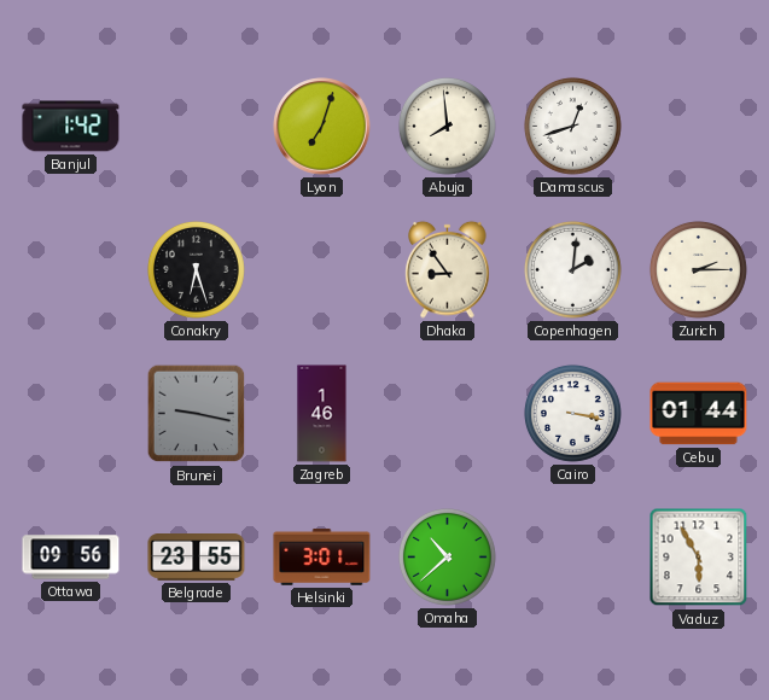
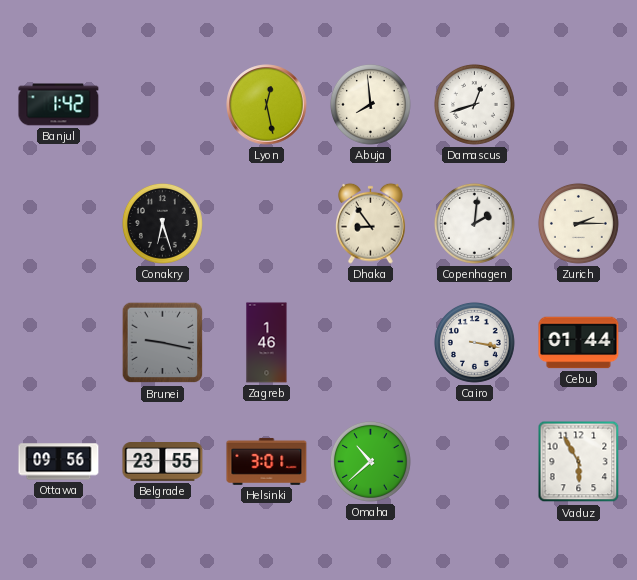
Lyon: 7:03 -> 12:28
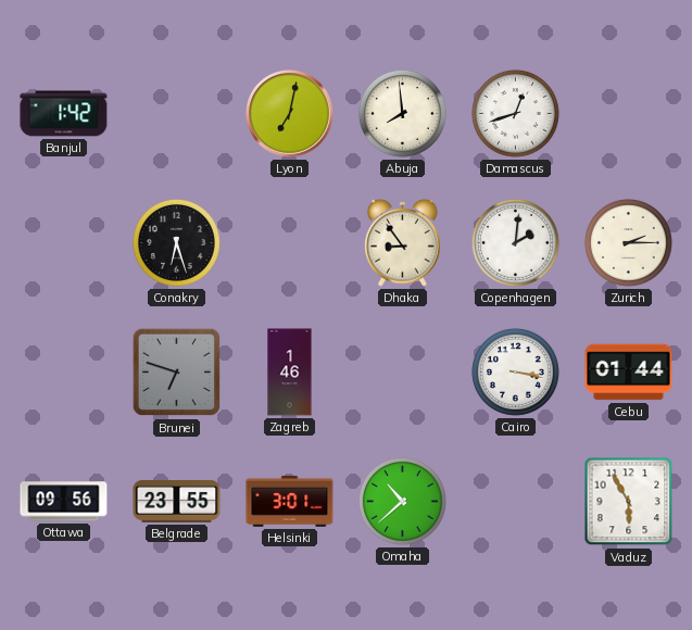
Lyon: 12:28 -> 7:02
Brunei: 9:17 -> 6:48
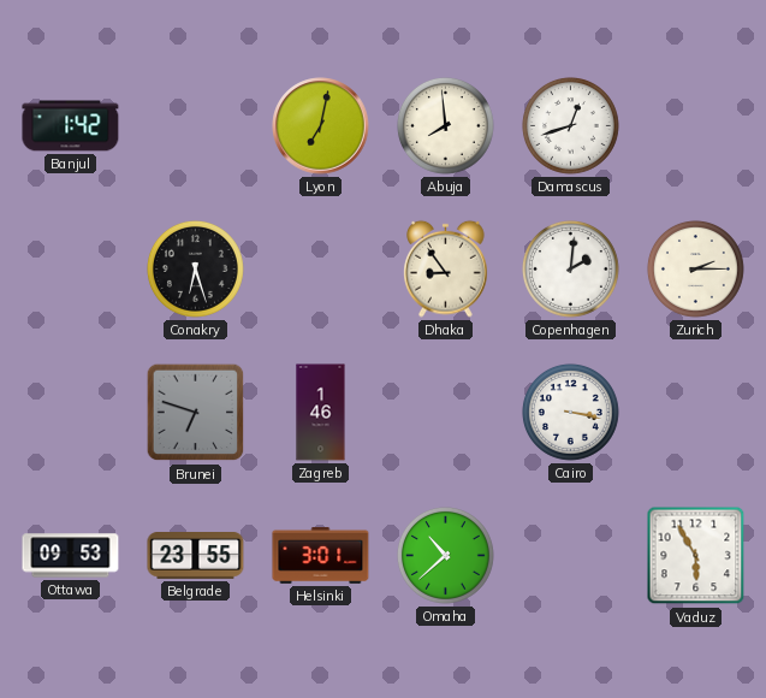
Cebu: 01:44 -> none
Ottawa: 09:56 -> 09:53
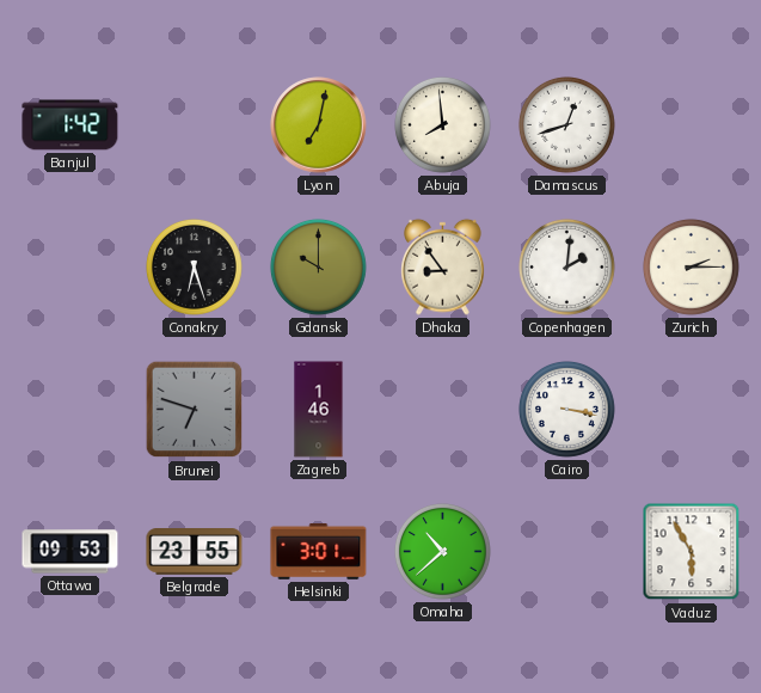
Gdansk: none -> 10:00
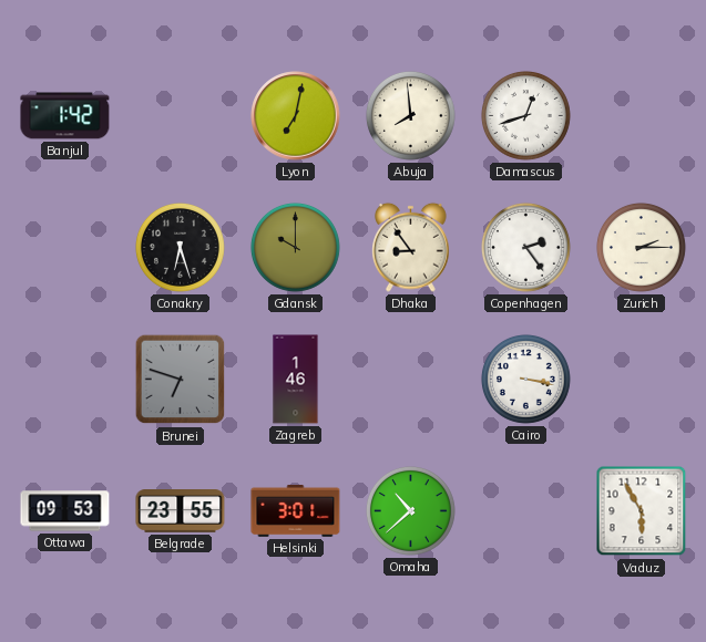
Copenhagen: 2:01 -> 2:24
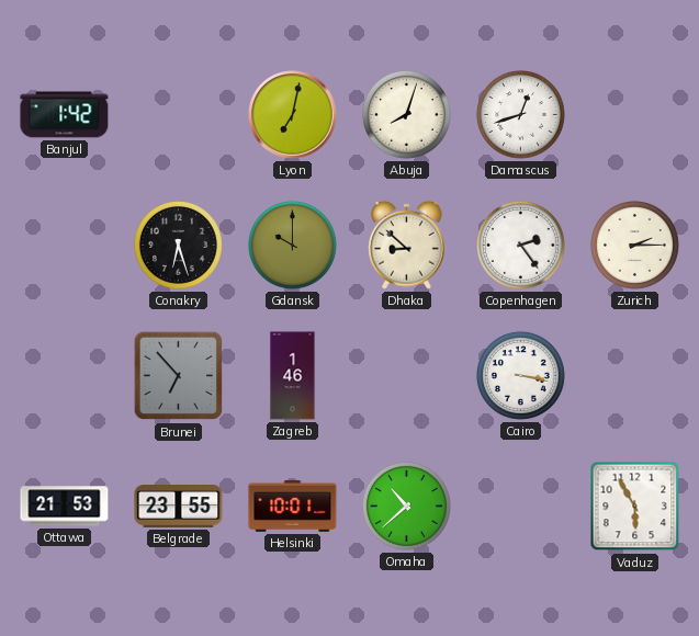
Abuja: 7:59 -> 8:03
Dhaka: 8:54 -> 8:52
Brunei: 6:48 -> 6:53
Ottawa: 09:53 -> 21:53
Helsinki: 3:01 -> 10:01
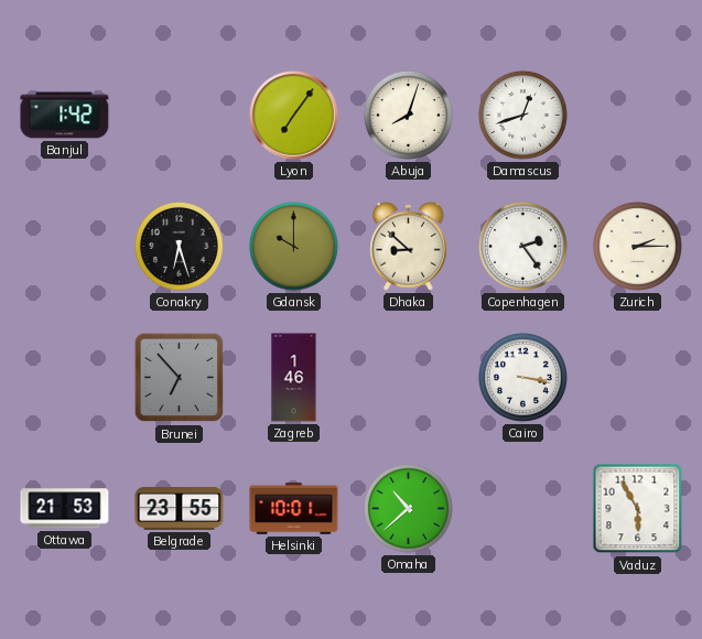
Lyon: 7:02 -> 7:06
